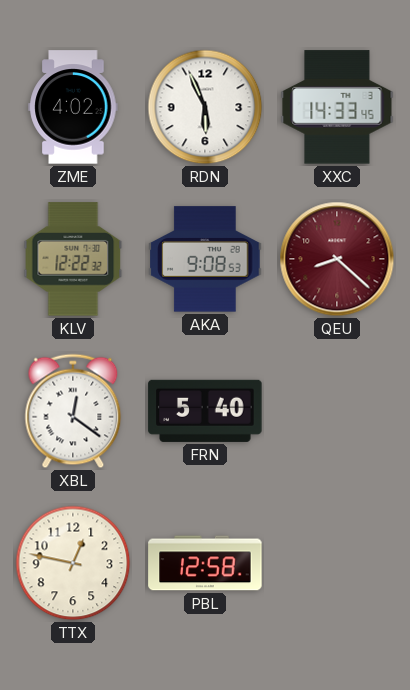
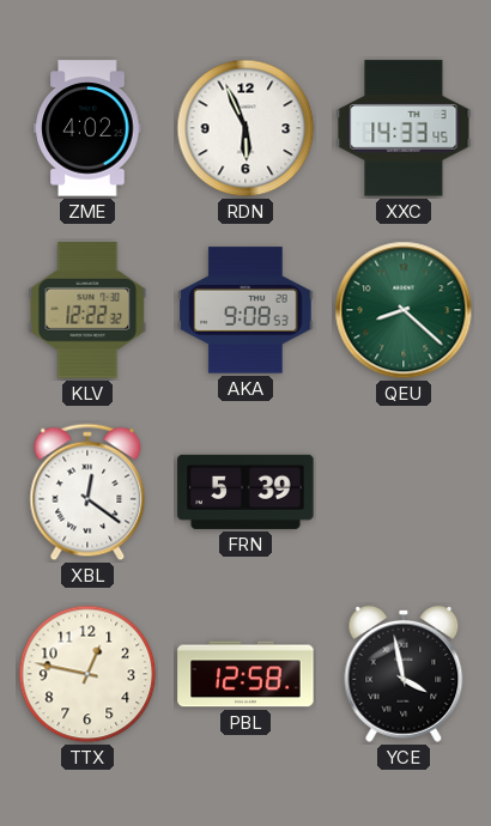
QEU dial: burgundy -> green
FRN: 5:40 -> 5:39
YCE: none -> 3:58
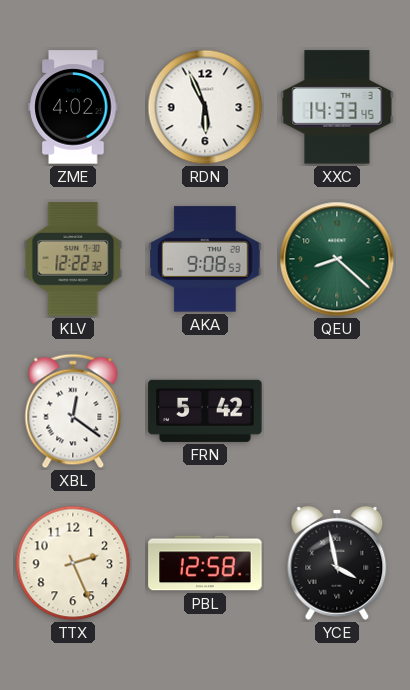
FRN: 5:39 -> 5:42
TTX: 12:47 -> 2:26
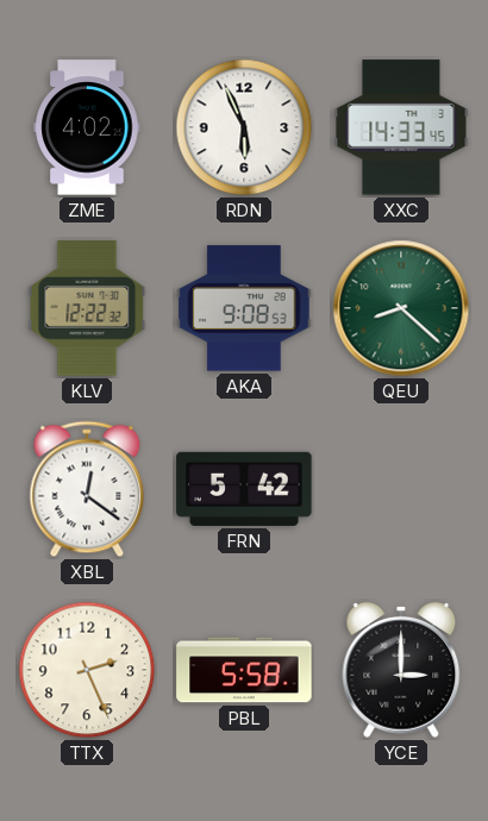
PBL: 12:58 -> 5:58
YCE: 3:58 -> 3:00
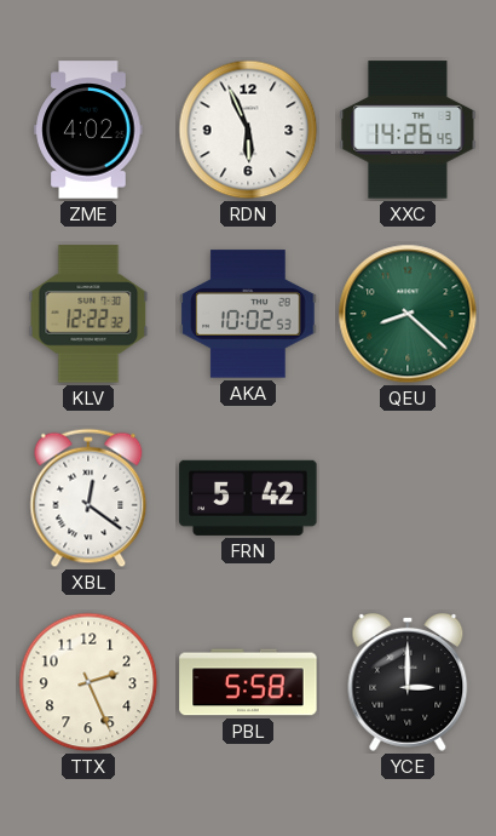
XXC: 14:33 -> 14:26
AKA: 9:08 -> 10:02
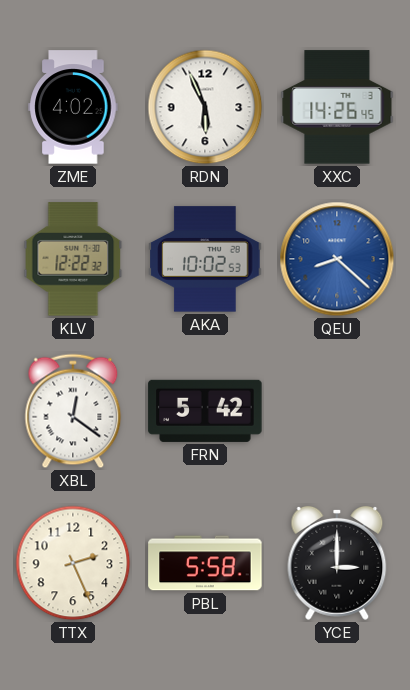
QEU dial: green -> blue
